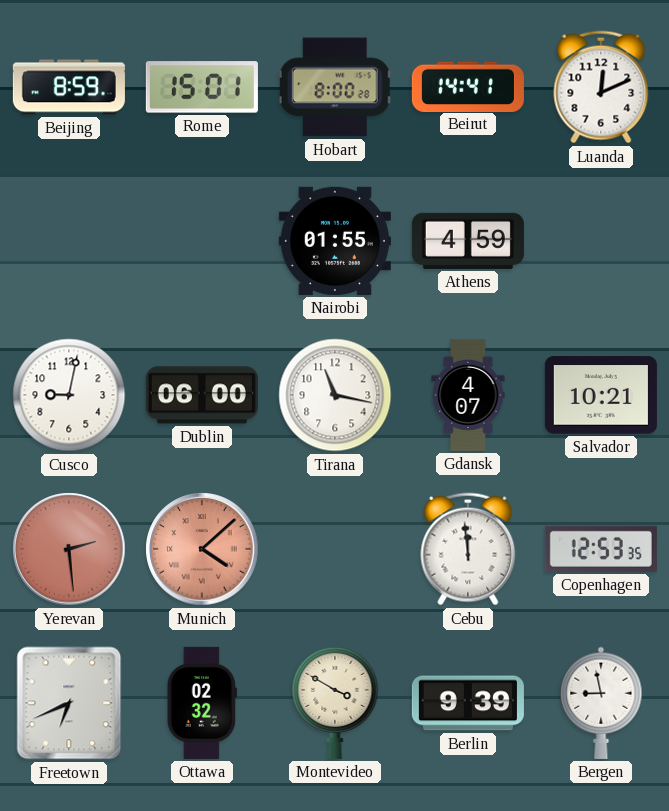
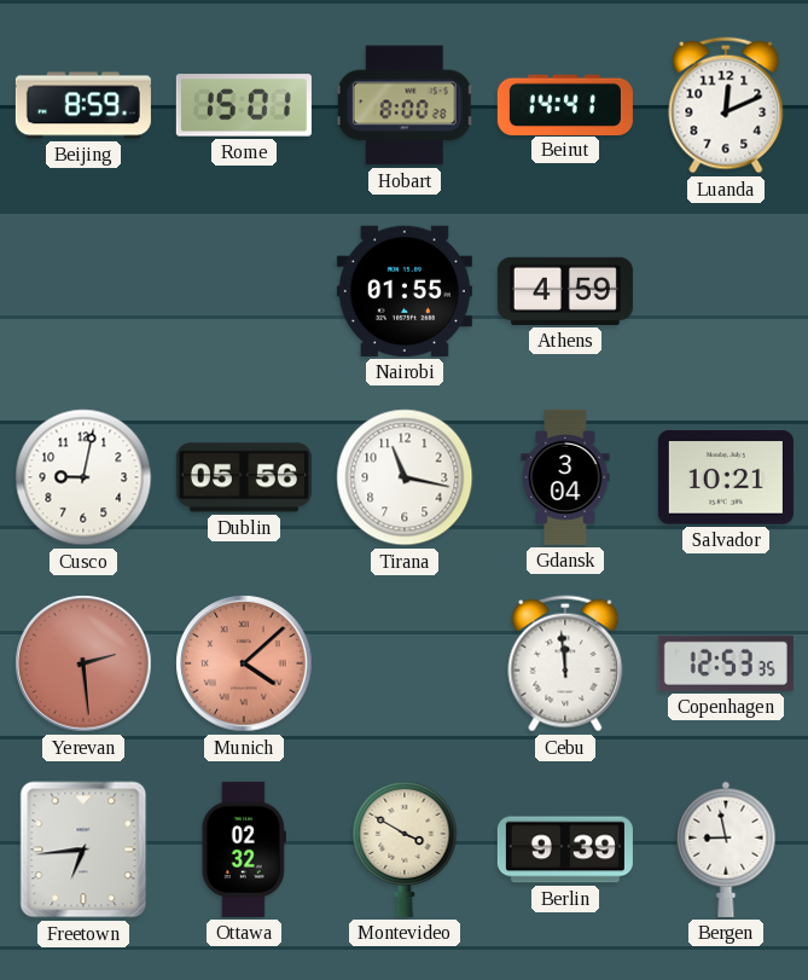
Dublin: 06:00 -> 05:56
Gdansk: 4:07 -> 3:04
Freetown: 6:41 -> 6:44
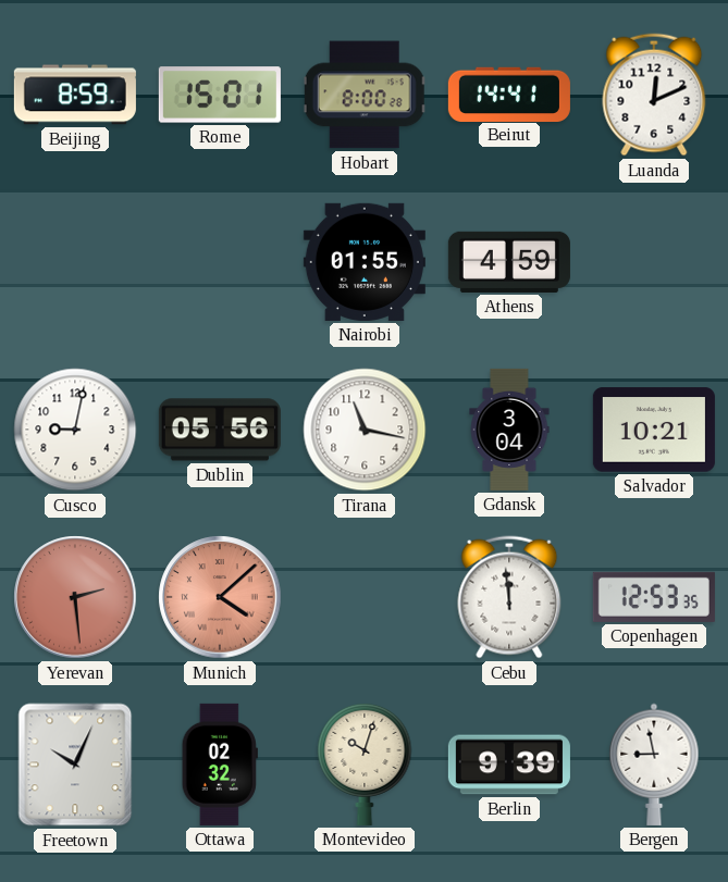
Freetown: 6:44 -> 10:04
Montevideo: 3:50 -> 10:03
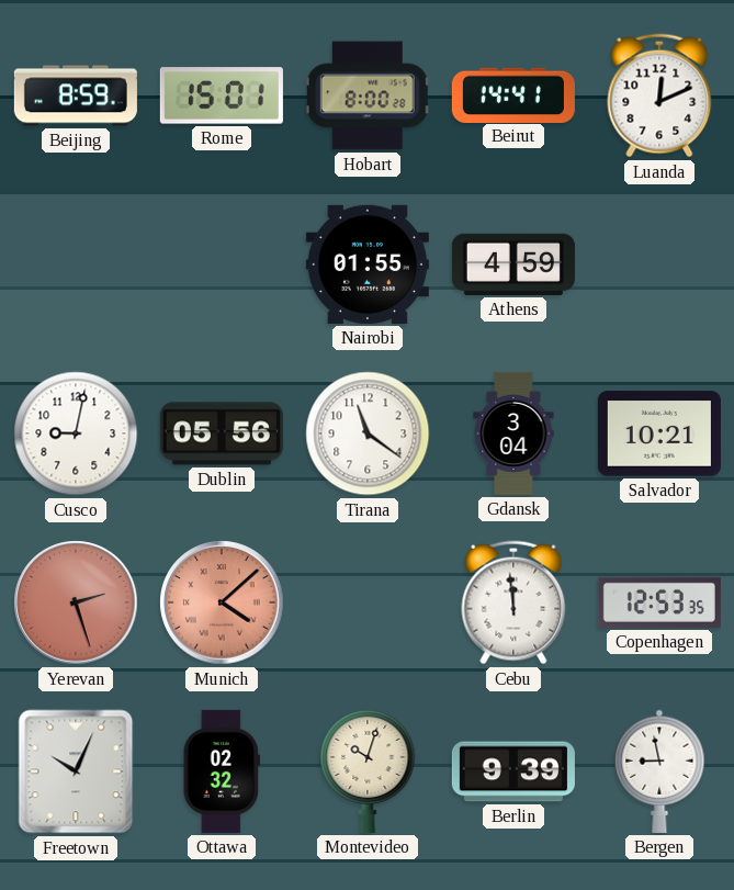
Tirana: 11:17 -> 11:21
Yerevan: 2:29 -> 2:27
